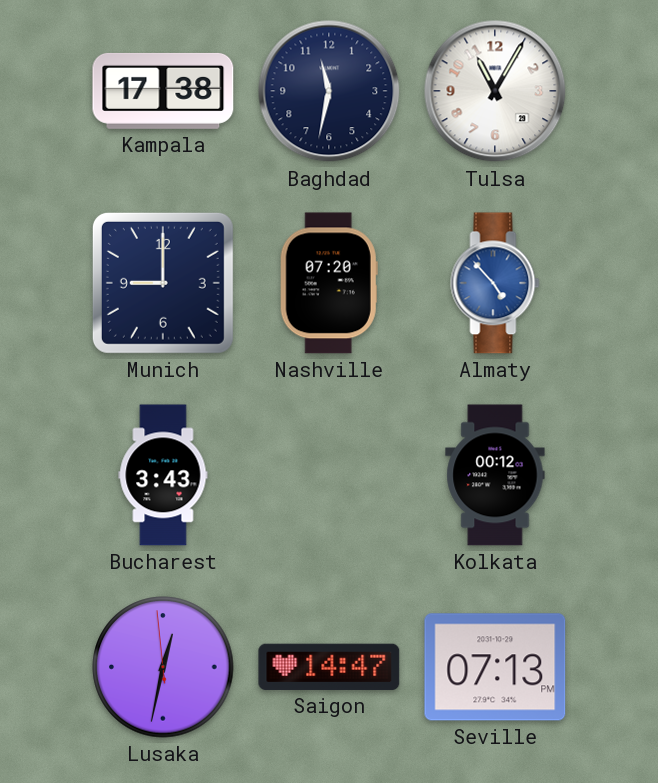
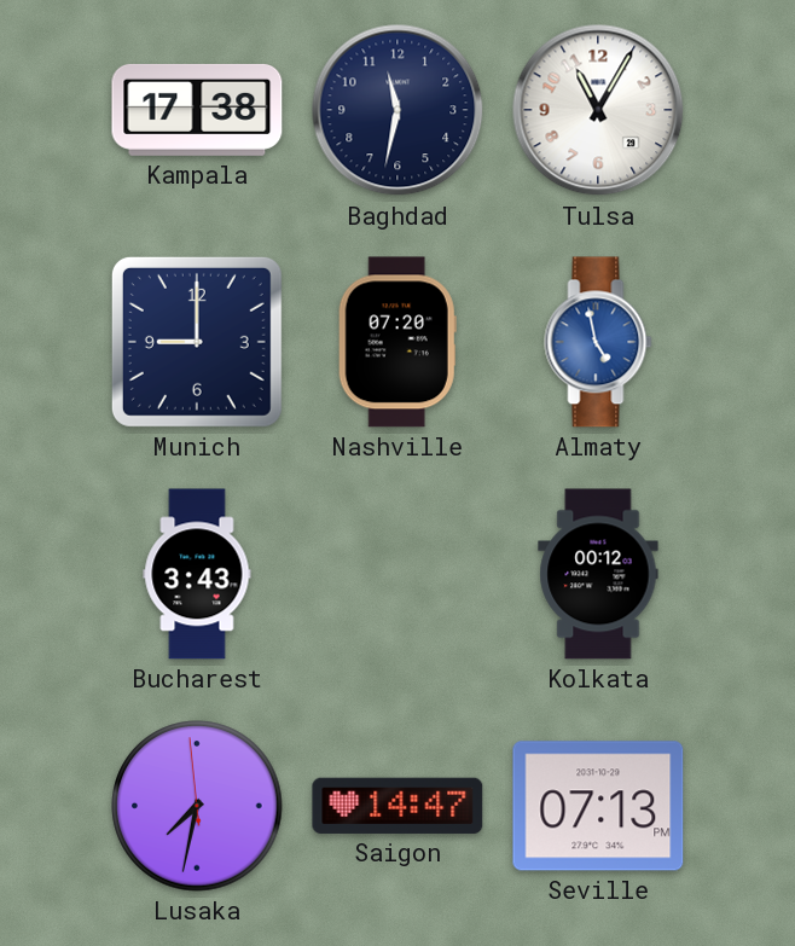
Almaty: 4:53 -> 4:58
Lusaka: 12:31 -> 7:31
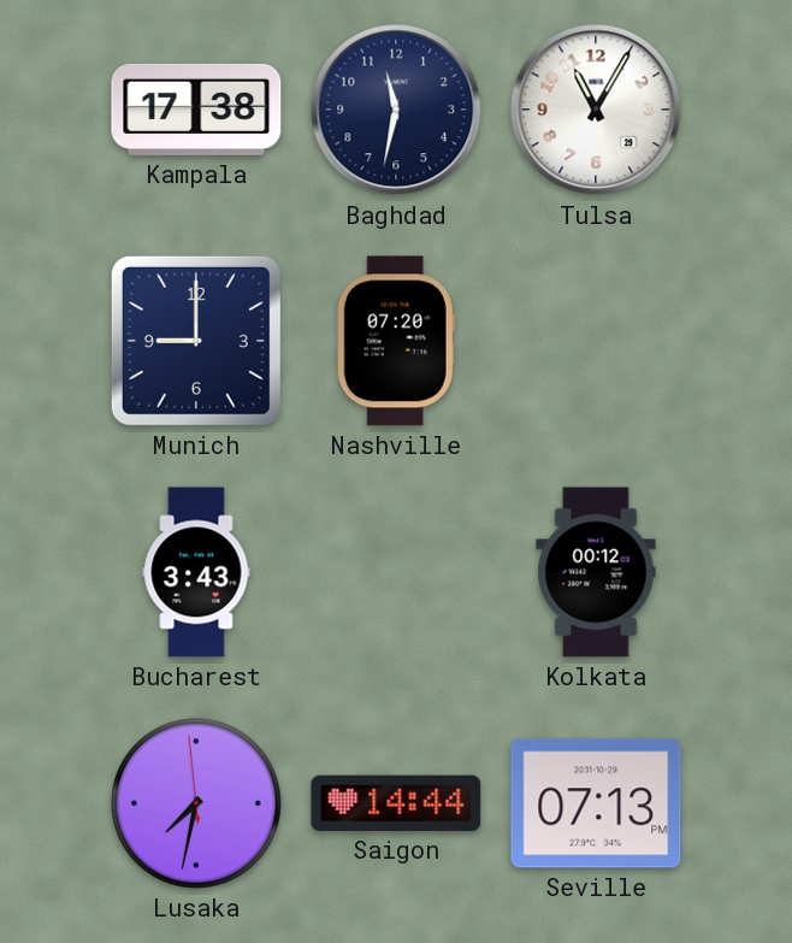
Almaty: 4:58 -> none
Saigon: 14:47 -> 14:44
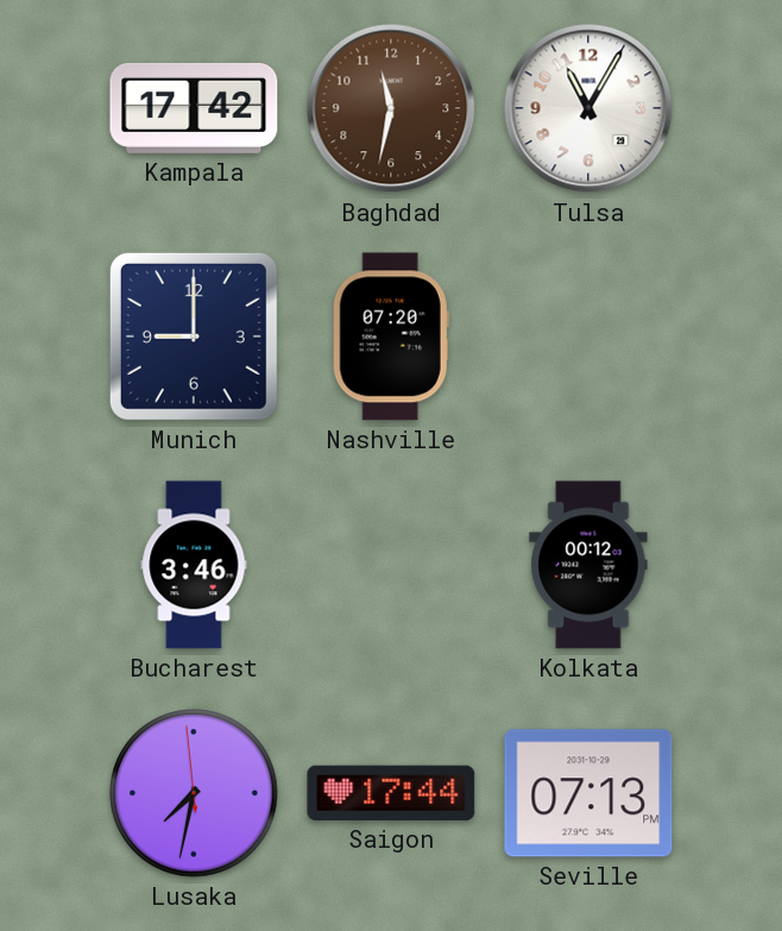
Kampala: 17:38 -> 17:42
Baghdad dial: navy -> brown
Bucharest: 3:43 -> 3:46
Saigon: 14:44 -> 17:44
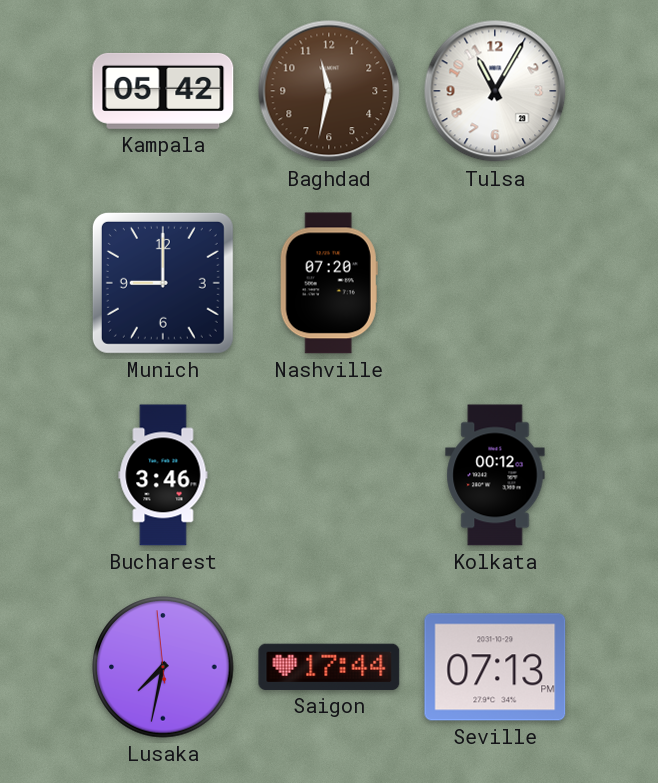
Kampala: 17:42 -> 05:42
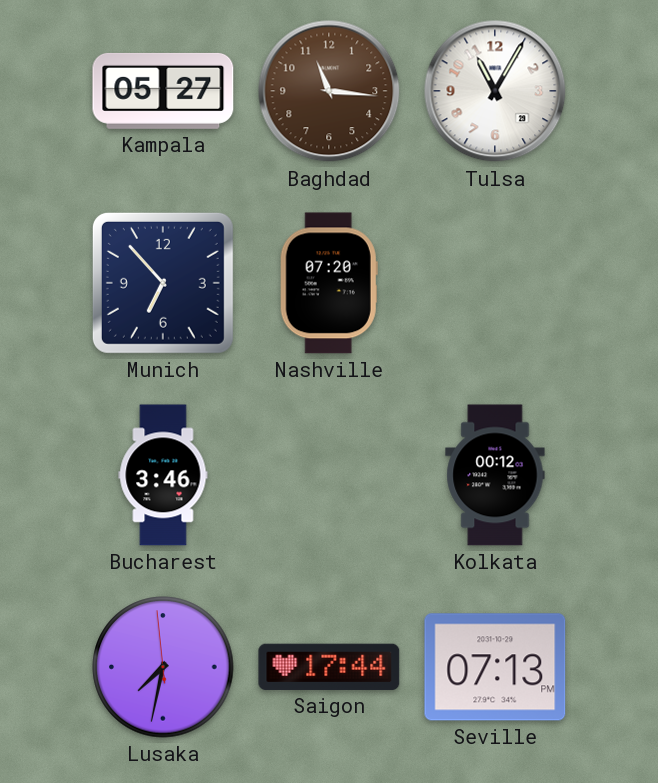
Kampala: 05:42 -> 05:27
Baghdad: 11:32 -> 11:16
Munich: 9:00 -> 6:53
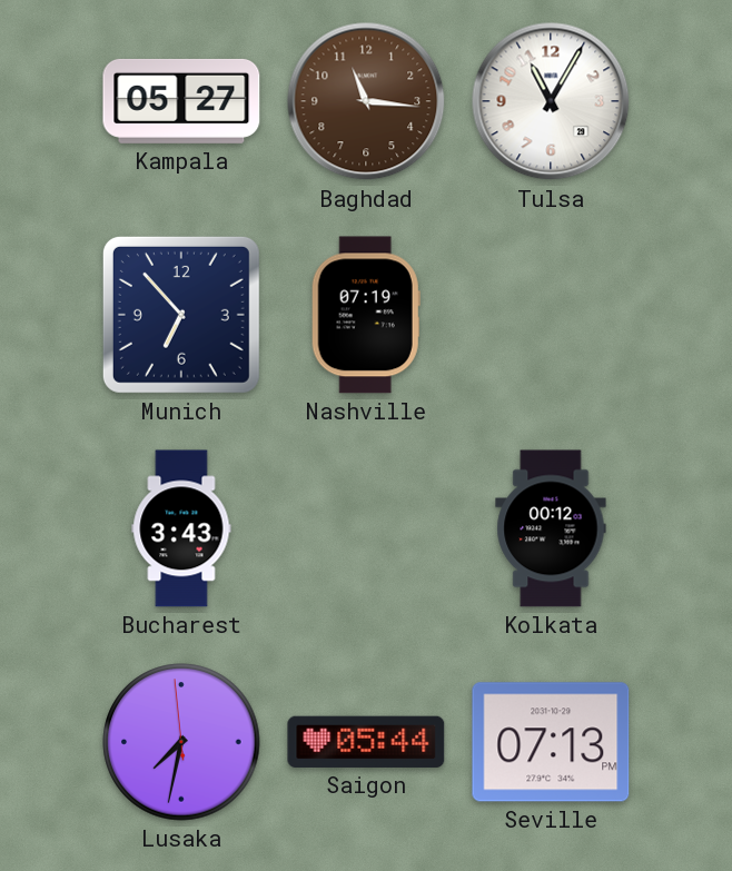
Nashville: 07:20 -> 07:19
Bucharest: 3:46 -> 3:43
Saigon: 17:44 -> 05:44
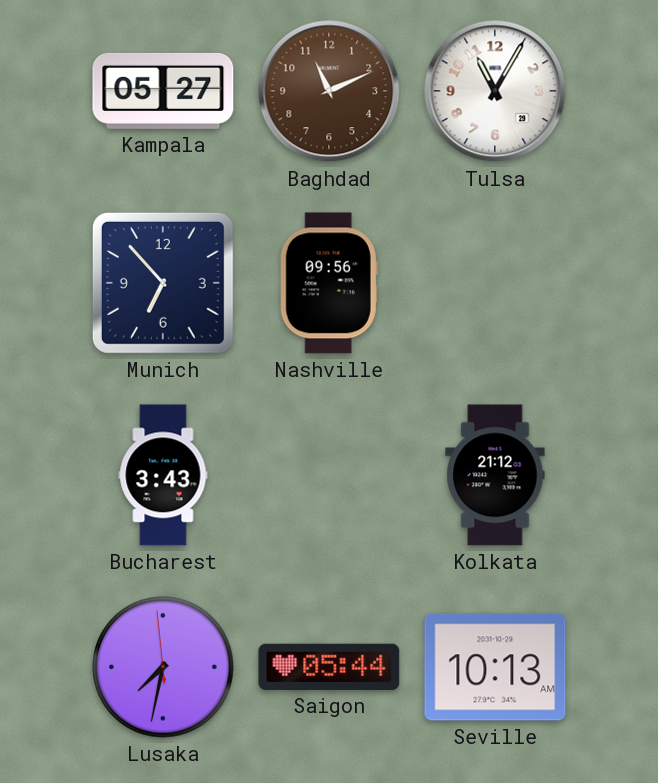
Baghdad: 11:16 -> 11:11
Nashville: 07:19 -> 09:56
Kolkata: 00:12 -> 21:12
Seville: 07:13 -> 10:13
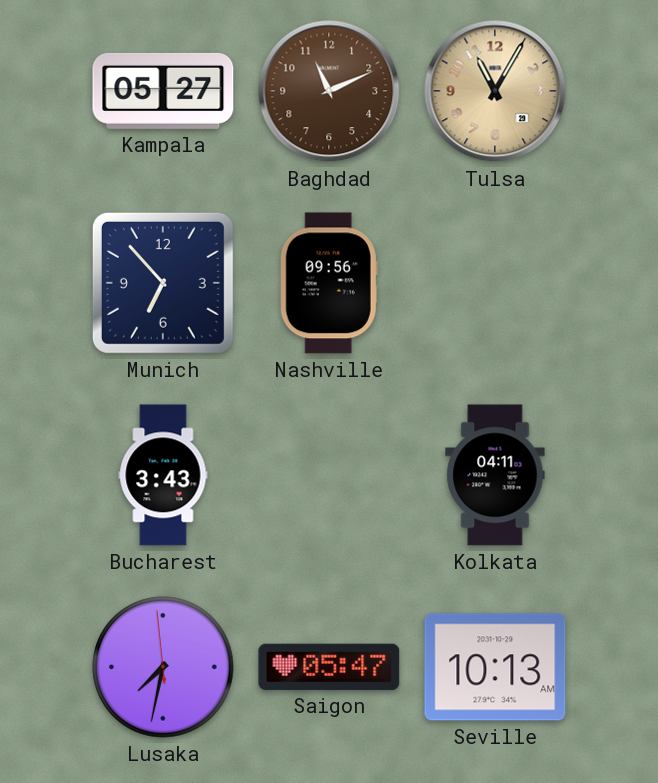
Tulsa dial: white -> champagne
Kolkata: 21:12 -> 04:11
Saigon: 05:44 -> 05:47
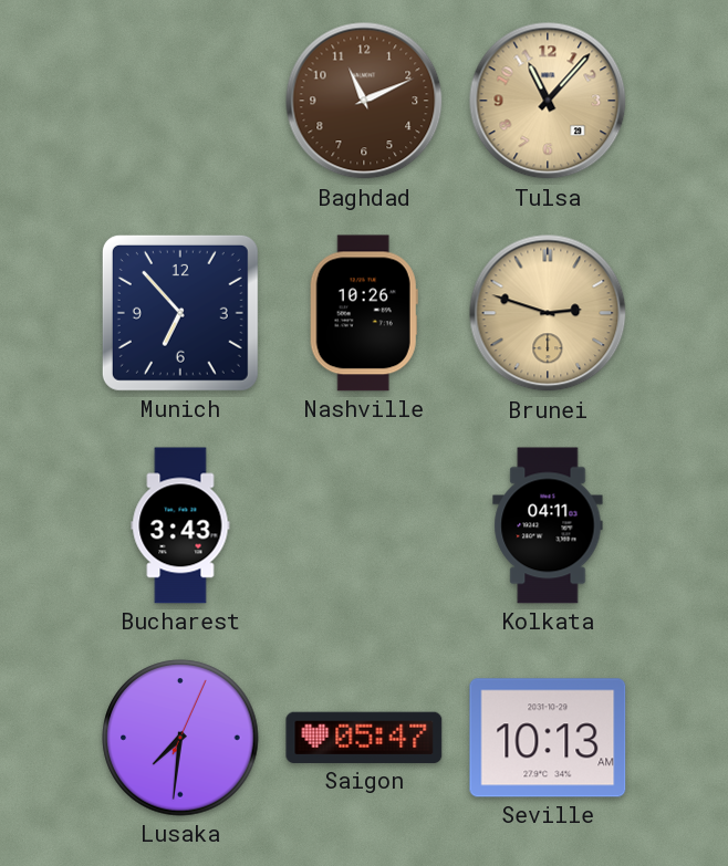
Kampala: 05:27 -> none
Tulsa: 11:05 -> 11:07
Nashville: 09:56 -> 10:26
Brunei: none -> 2:48
Lusaka: 7:31:59 -> 7:31:04
